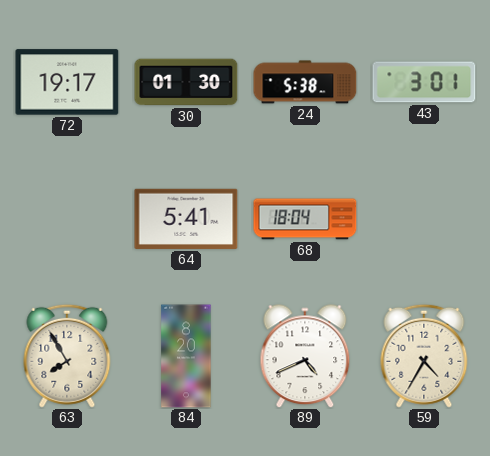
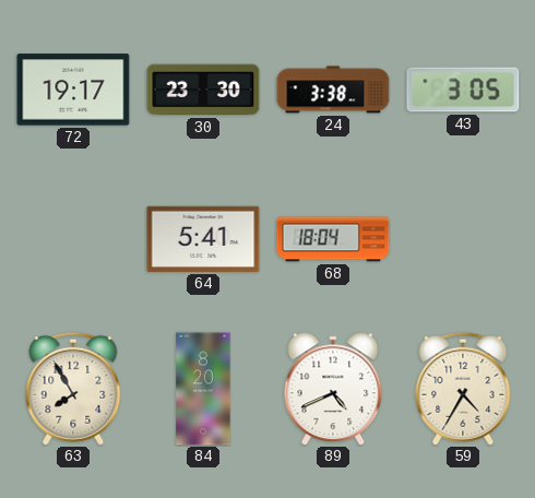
30: 01:30 -> 23:30
24: 5:38 -> 3:38
43: 3:01 -> 3:05
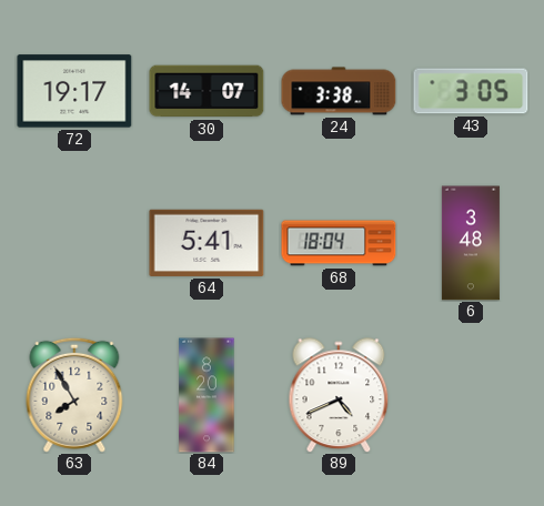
30: 23:30 -> 14:07
6: none -> 3:48
59: 4:35 -> none
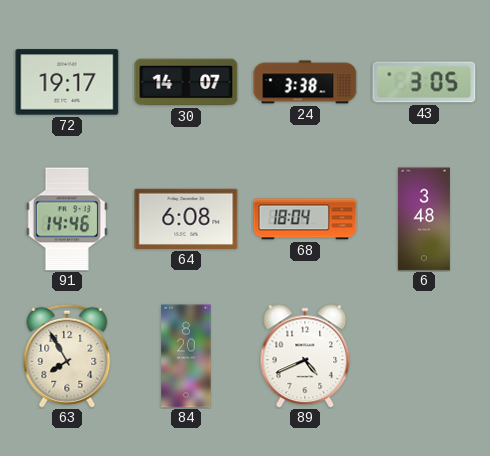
91: none -> 14:46
64: 5:41 -> 6:08
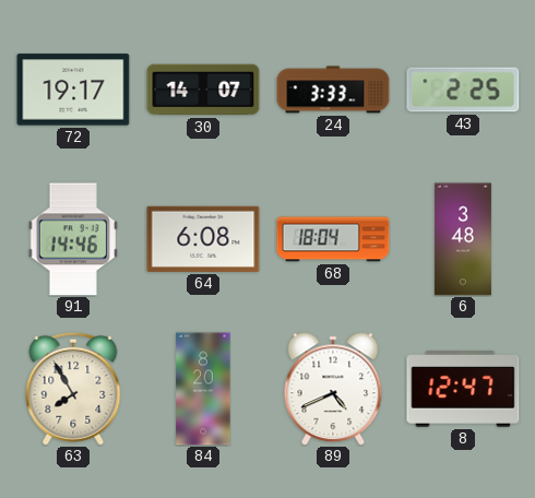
24: 3:38 -> 3:33
43: 3:05 -> 2:25
8: none -> 12:47
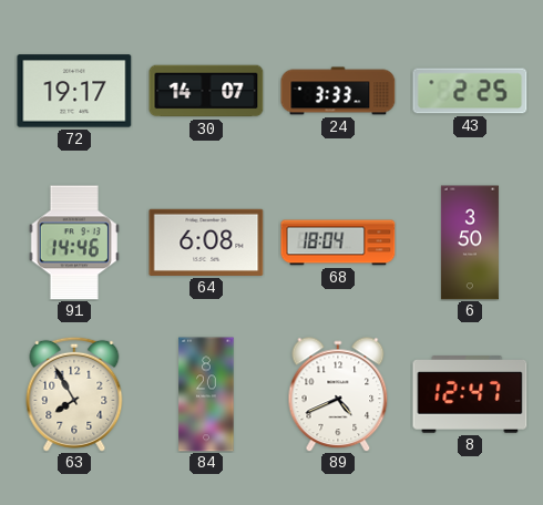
6: 3:48 -> 3:50
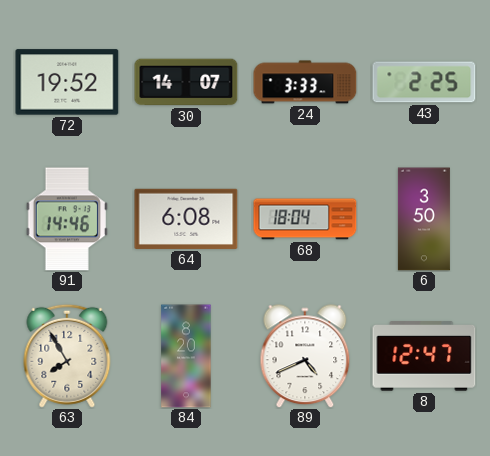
72: 19:17 -> 19:52
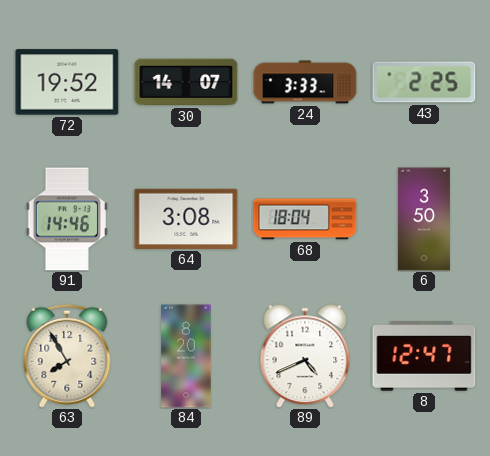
64: 6:08 -> 3:08
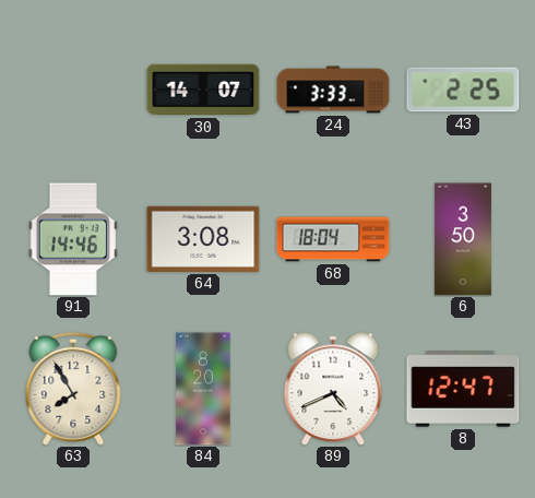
72: 19:52 -> none
